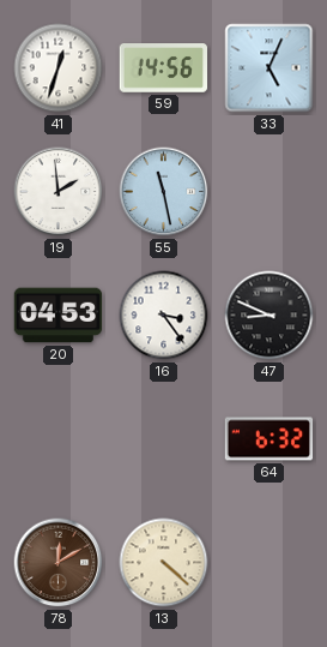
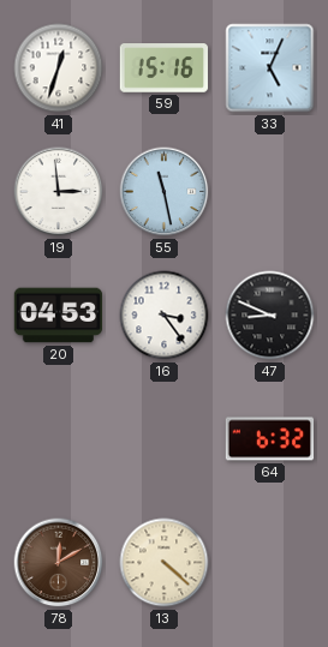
59: 14:56 -> 15:16
19: 1:59 -> 2:59
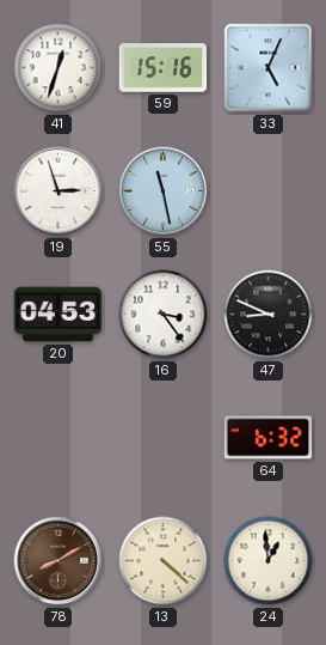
19: 2:59 -> 2:57
78: 12:10 -> 8:10
24: none -> 12:59
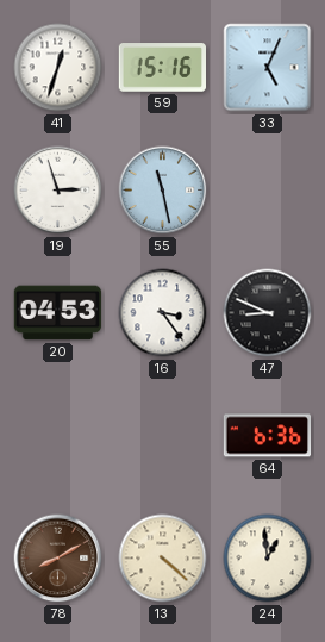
64: 6:32 -> 6:36
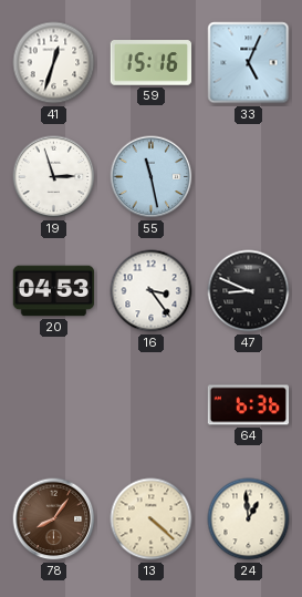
78: 8:10 -> 8:06
